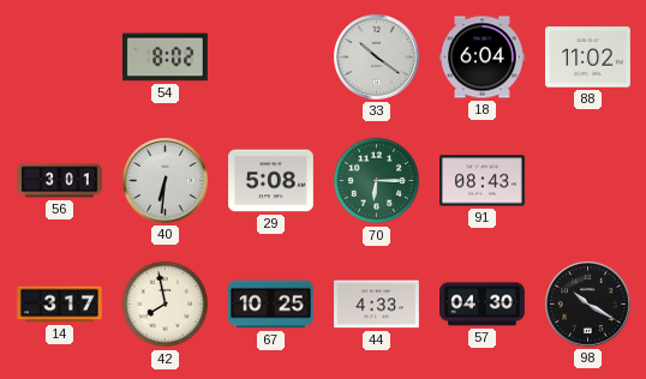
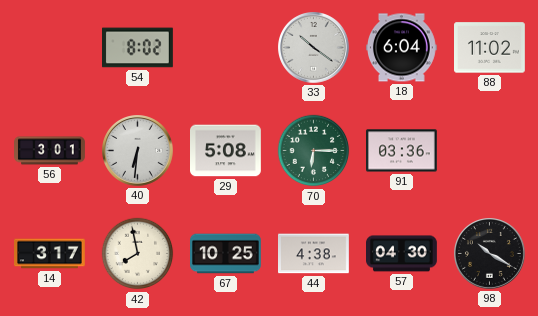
91: 08:43 -> 03:36
44: 4:33 -> 4:38
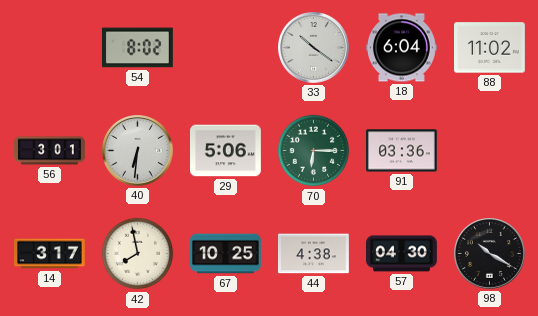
29: 5:08 -> 5:06
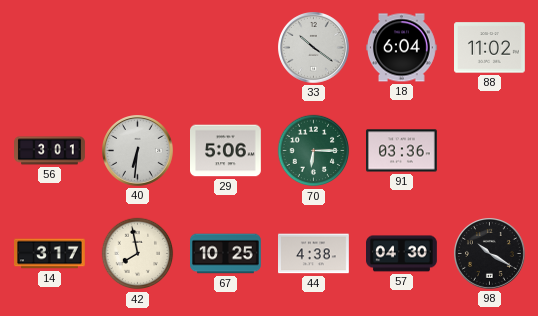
54: 8:02 -> none
